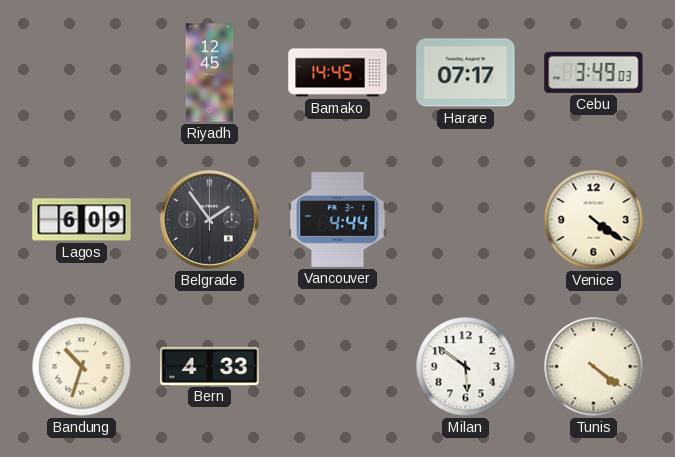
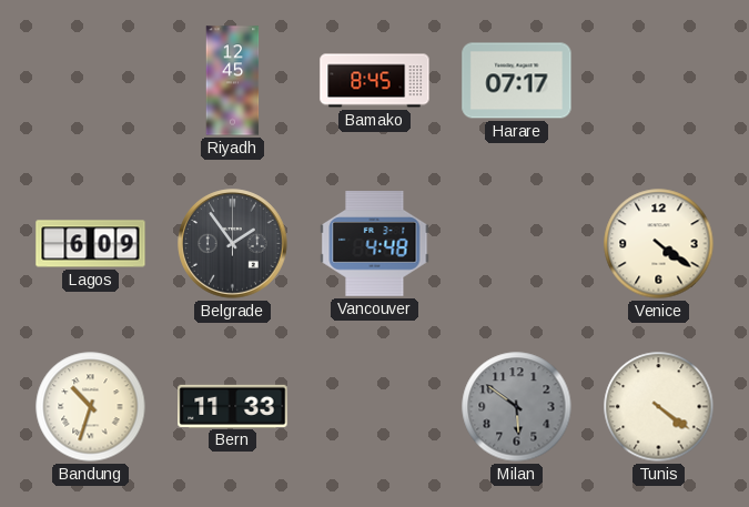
Bamako: 14:45 -> 8:45
Cebu: 3:49 -> none
Vancouver: 4:44 -> 4:48
Bern: 4:33 -> 11:33
Milan dial: white -> grey
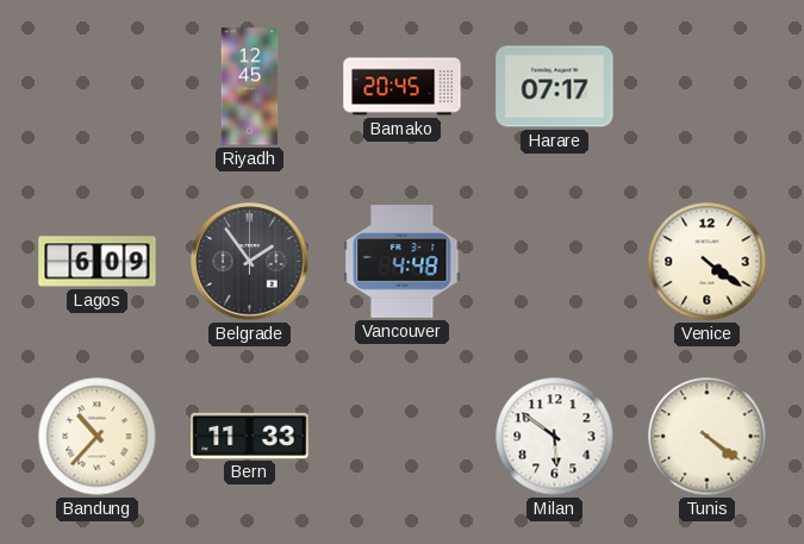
Bamako: 8:45 -> 20:45
Bandung: 10:33 -> 10:37
Milan dial: grey -> white
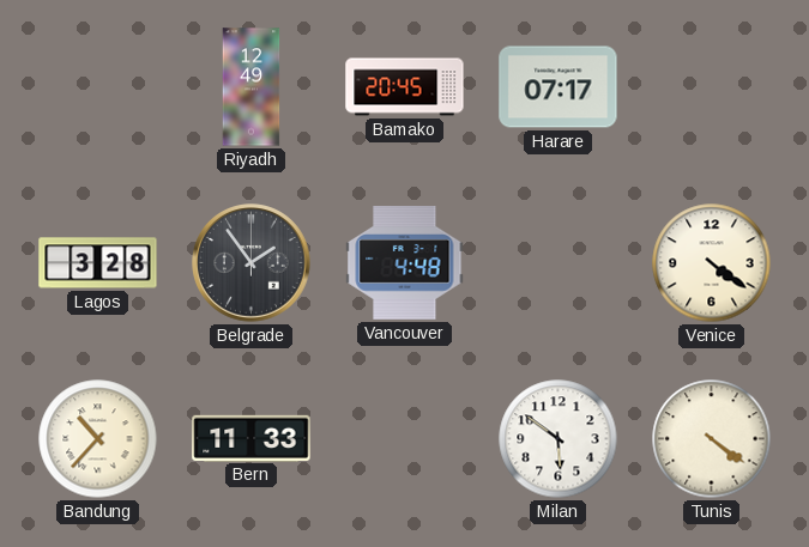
Riyadh: 12:45 -> 12:49
Lagos: 6:09 -> 3:28
